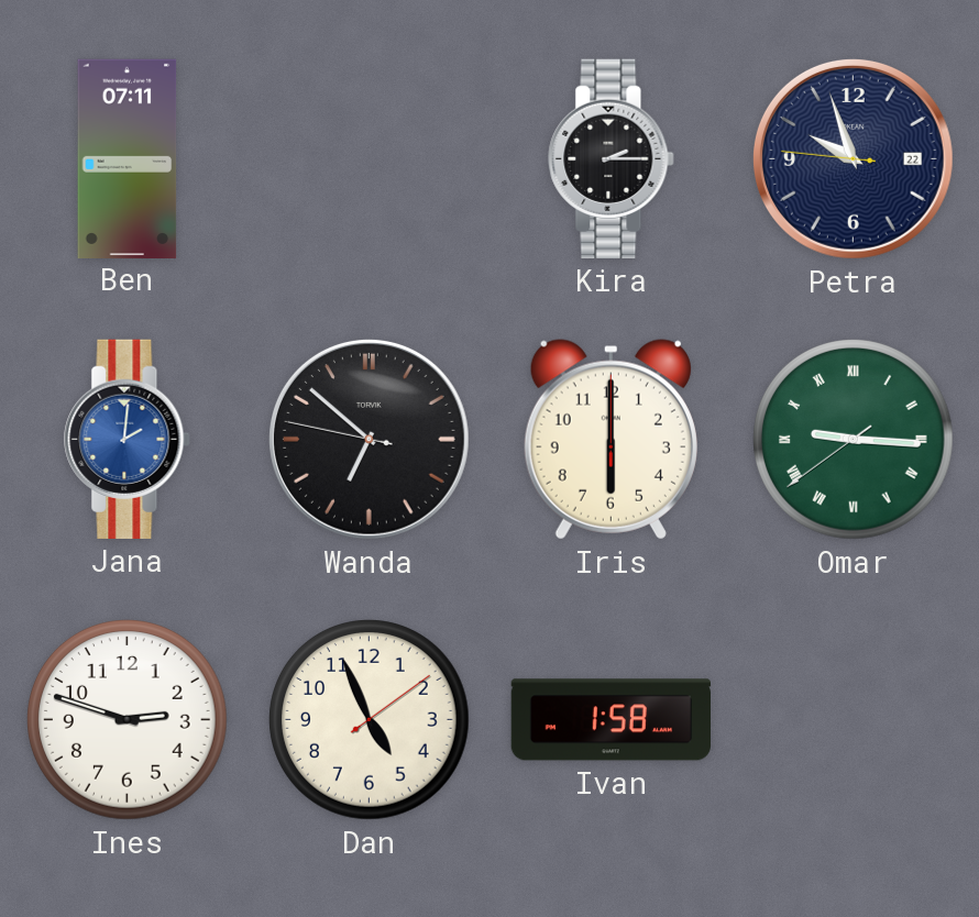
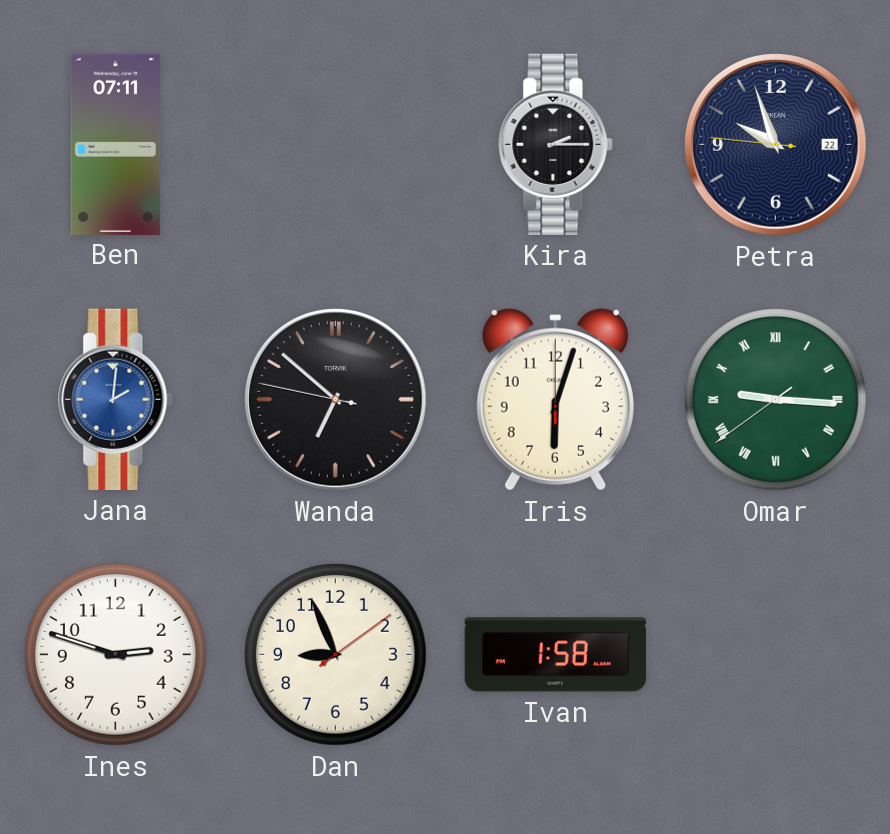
Iris: 6:00 -> 6:03
Dan: 4:56 -> 8:56
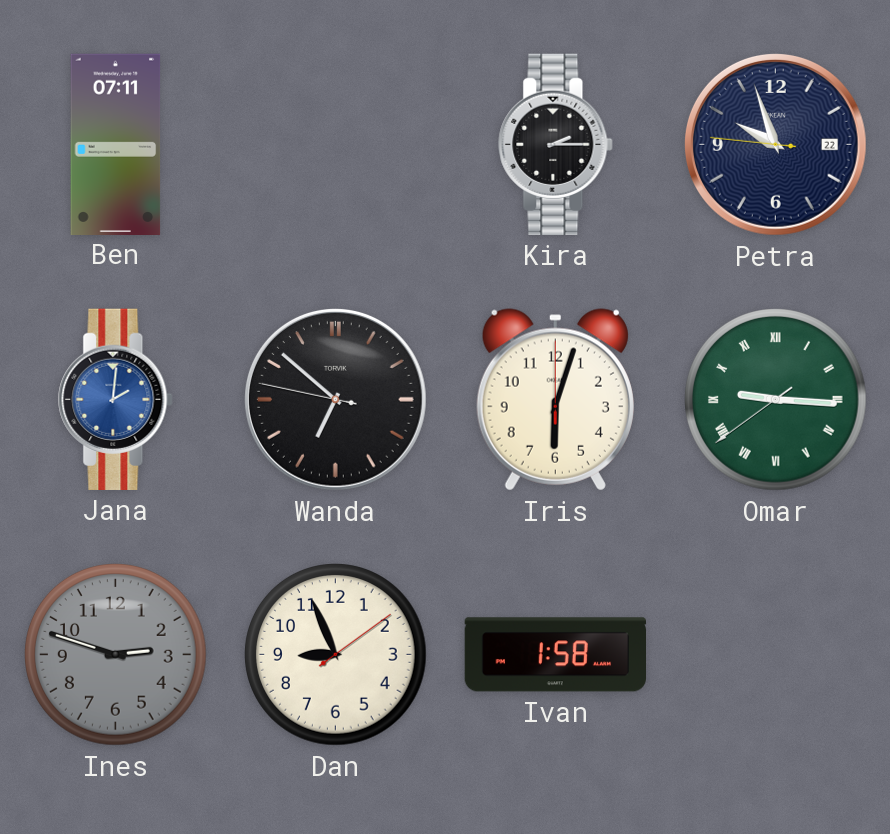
Ines dial: white -> grey
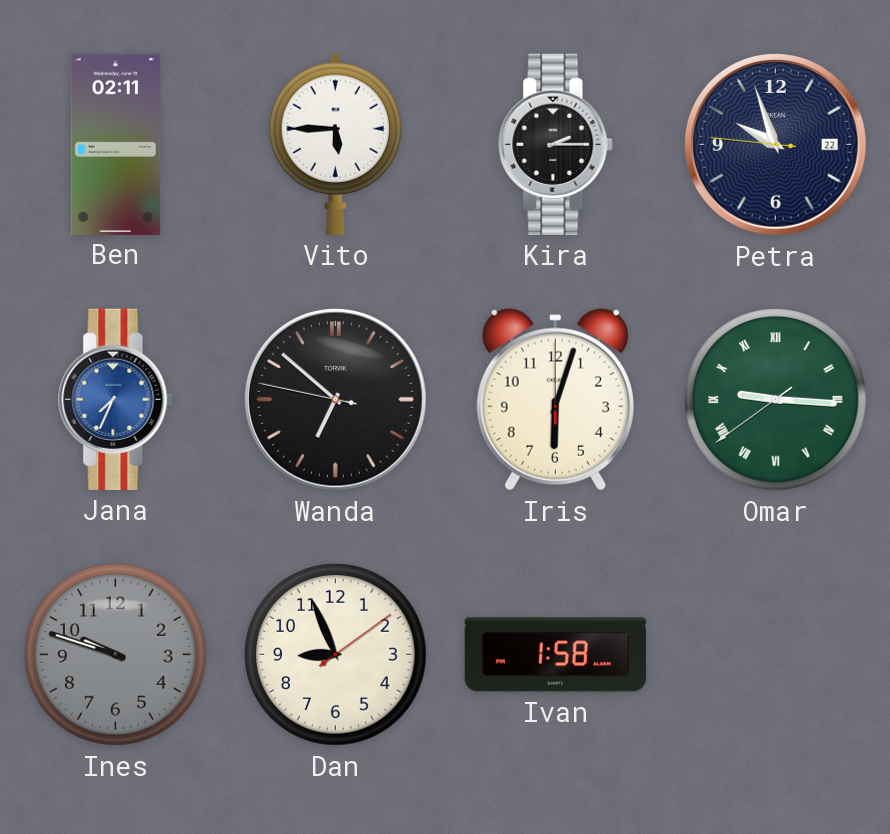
Ben: 07:11 -> 02:11
Vito: none -> 5:45
Jana: 2:01 -> 7:34
Ines: 2:48 -> 9:48
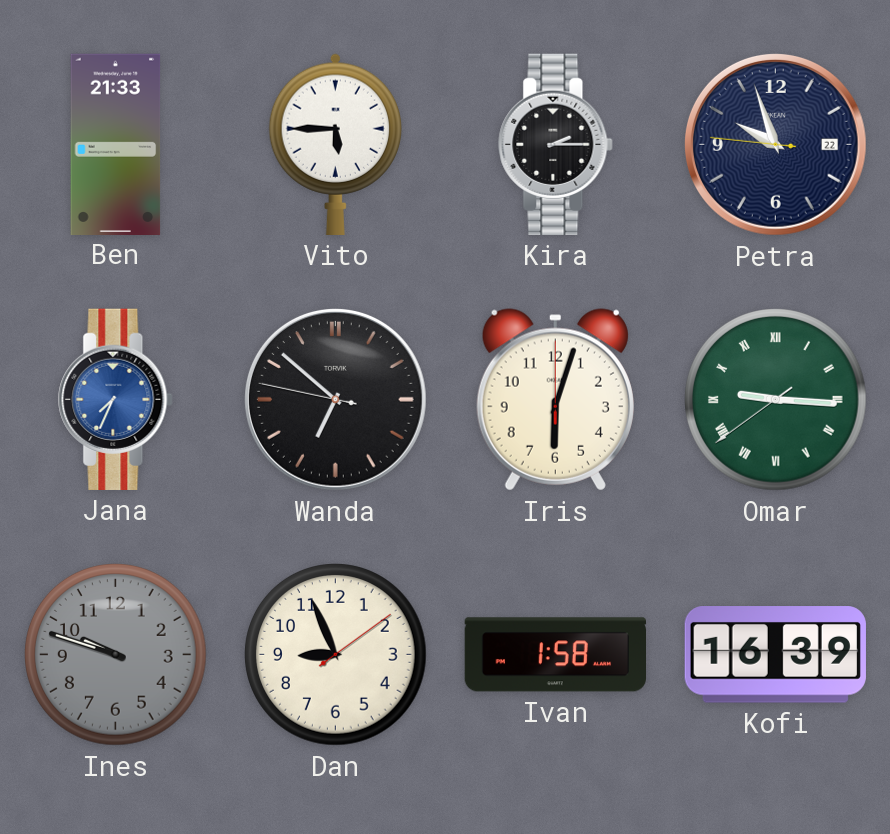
Ben: 02:11 -> 21:33
Kofi: none -> 16:39
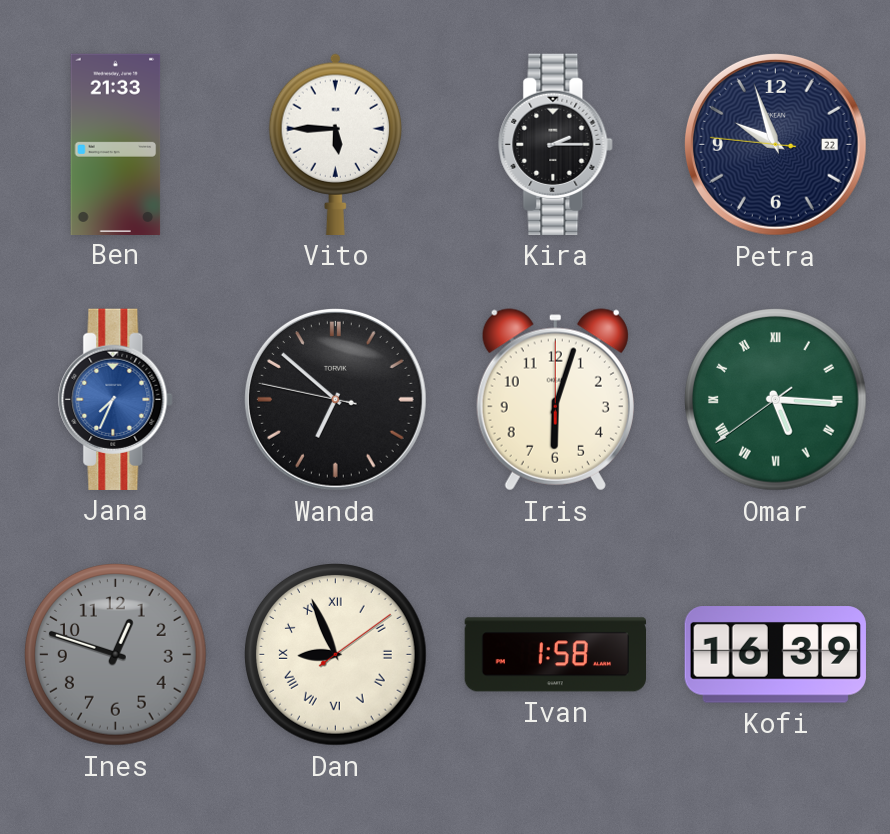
Omar: 9:15 -> 5:15
Ines: 9:48 -> 12:48
Dan numerals: Arabic -> Roman
